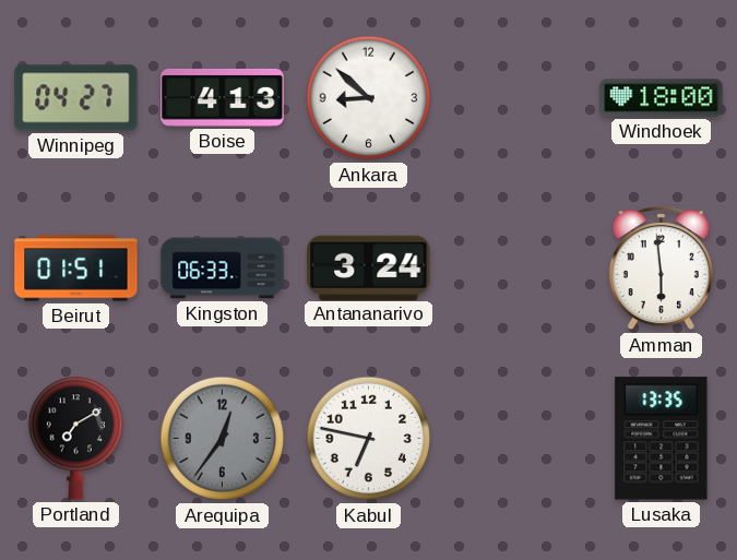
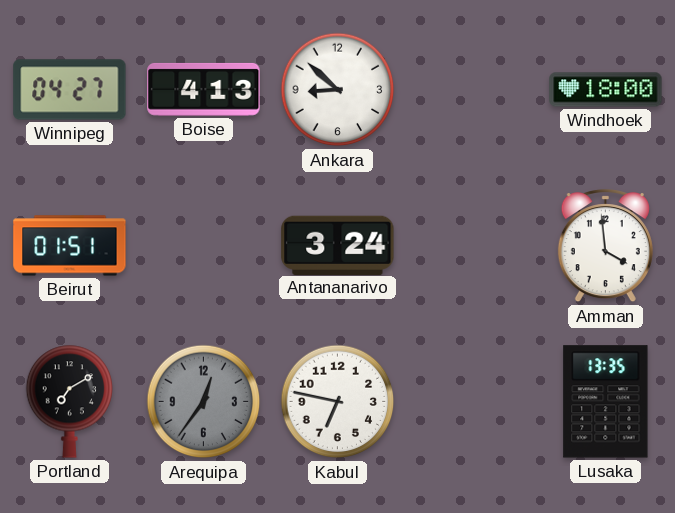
Kingston: 06:33 -> none
Amman: 5:59 -> 3:59
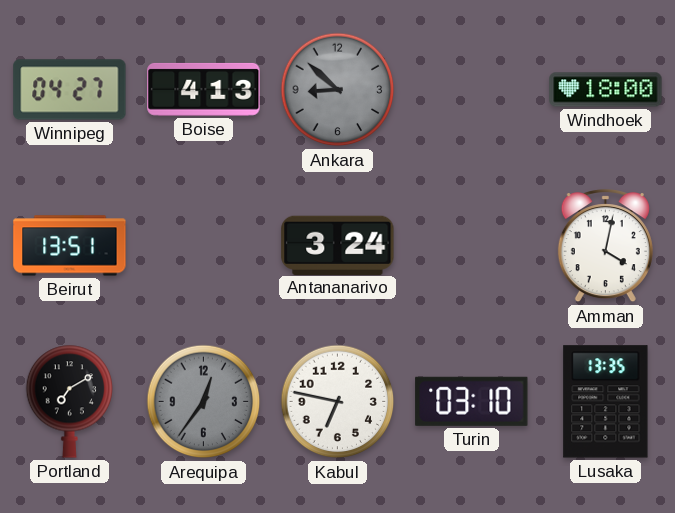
Ankara dial: white -> grey
Beirut: 01:51 -> 13:51
Amman: 3:59 -> 4:02
Turin: none -> 03:10
